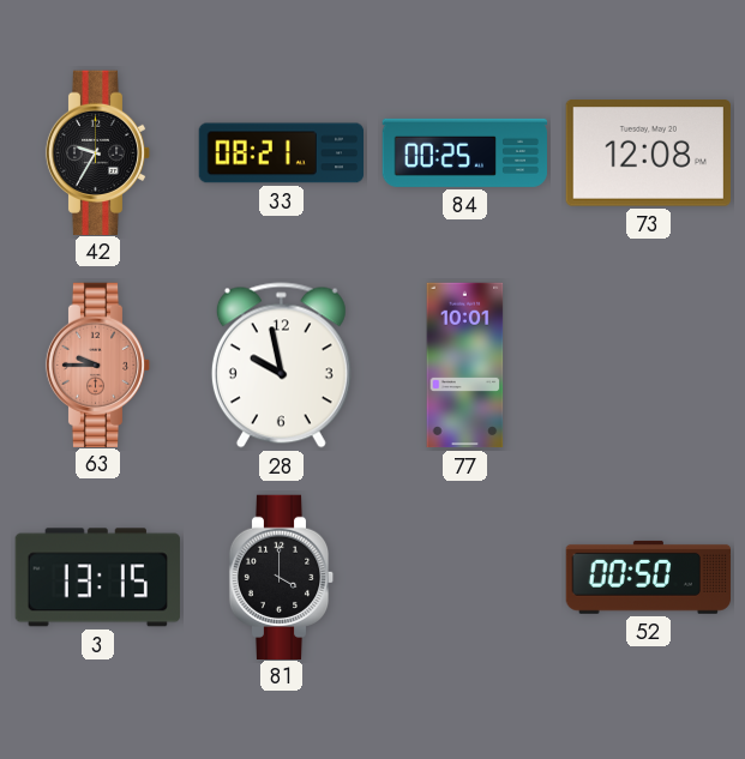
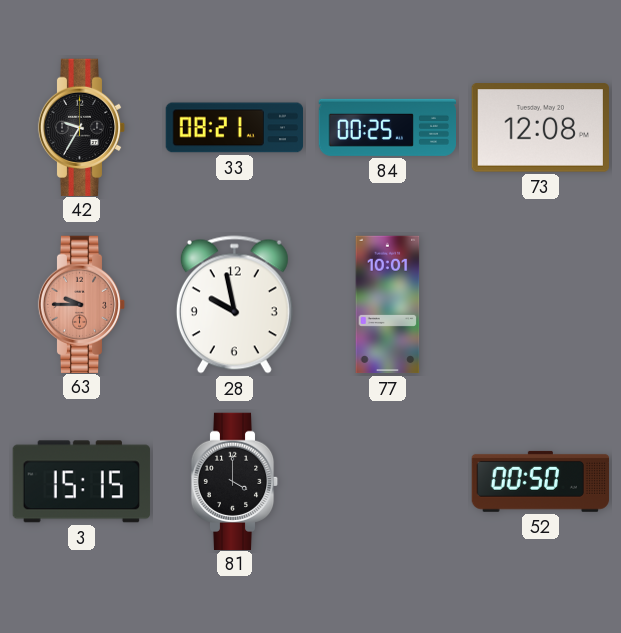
3: 13:15 -> 15:15
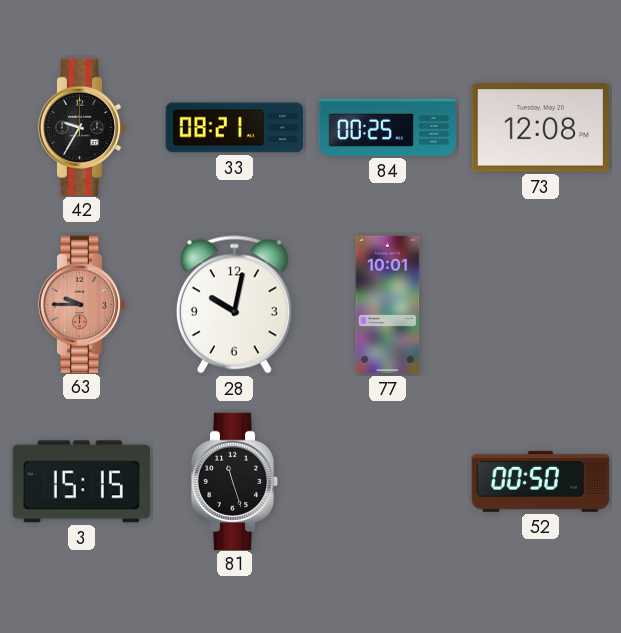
28: 9:58 -> 10:02
81: 4:00 -> 11:27
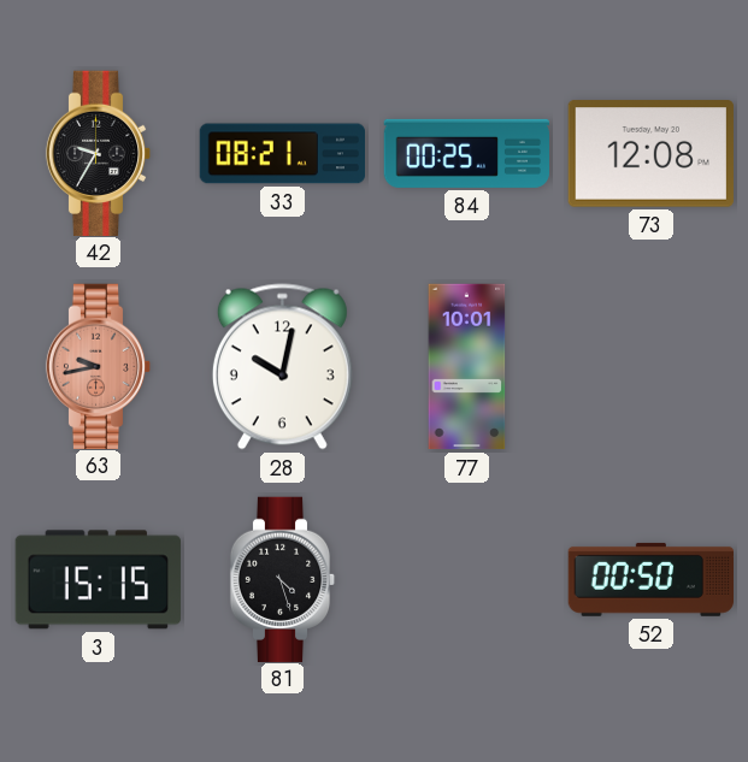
63: 9:45 -> 9:43
81: 11:27 -> 4:27
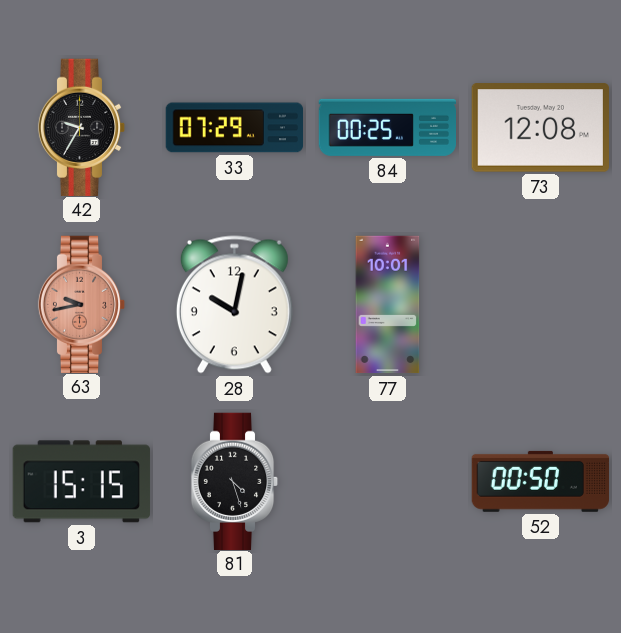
33: 08:21 -> 07:29
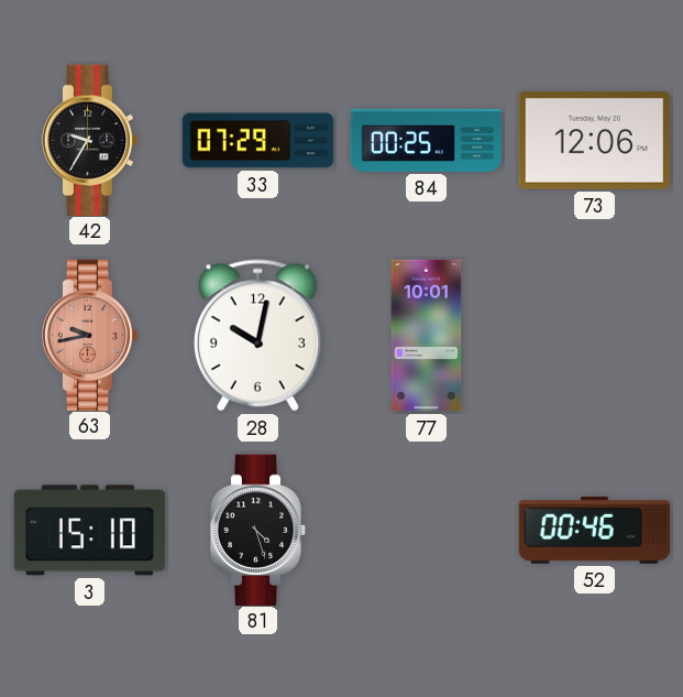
73: 12:08 -> 12:06
3: 15:15 -> 15:10
52: 00:50 -> 00:46
